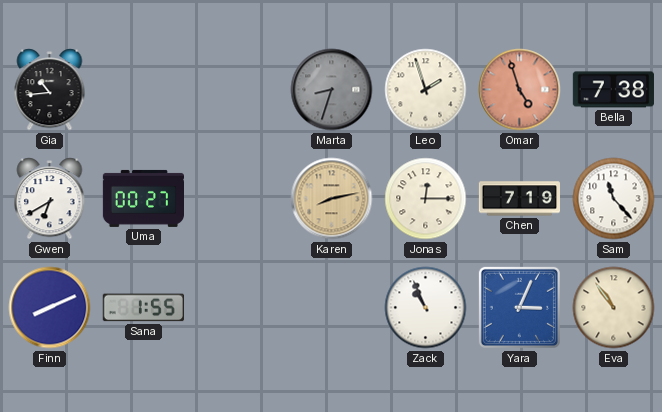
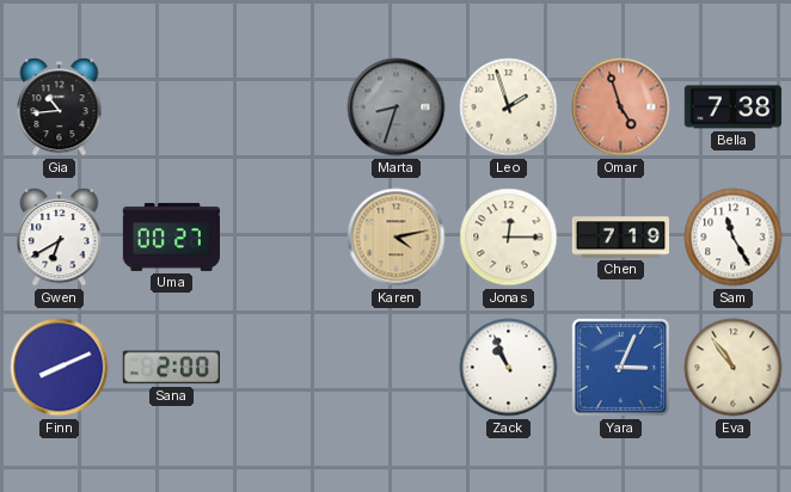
Karen: 8:13 -> 4:13
Sam: 11:23 -> 11:25
Sana: 1:55 -> 2:00
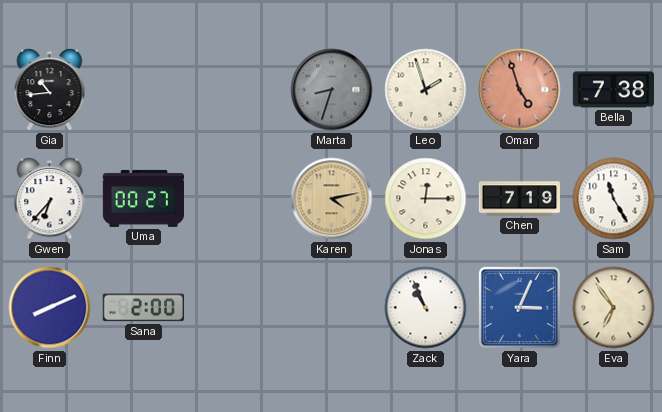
Gwen: 6:40 -> 6:37
Eva: 10:54 -> 6:54
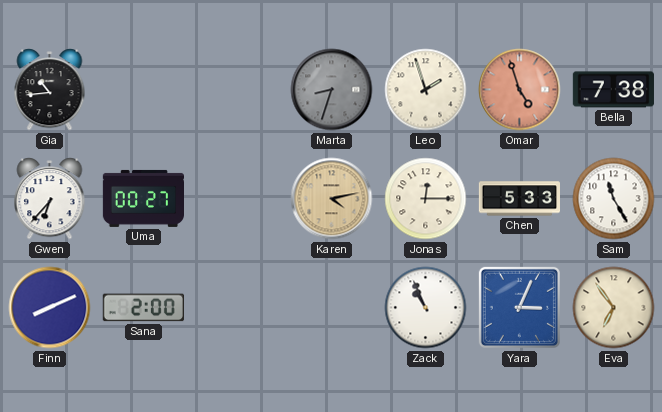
Chen: 7:19 -> 5:33
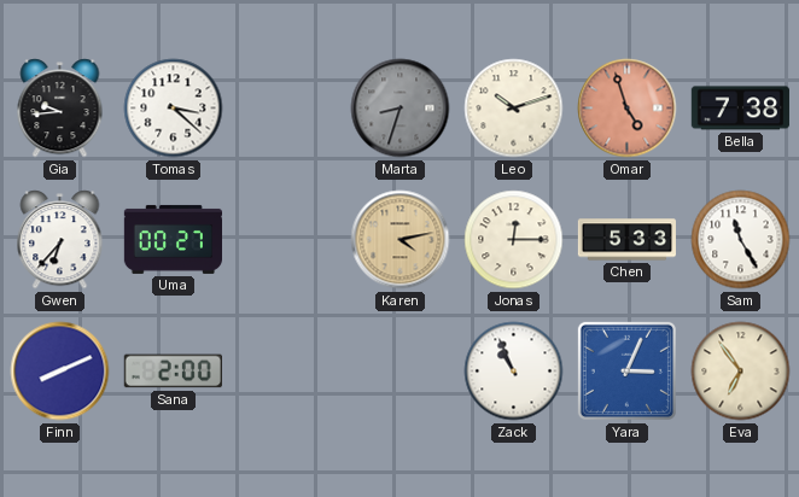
Gia: 10:44 -> 9:44
Tomas: none -> 3:22
Leo: 1:57 -> 10:12
